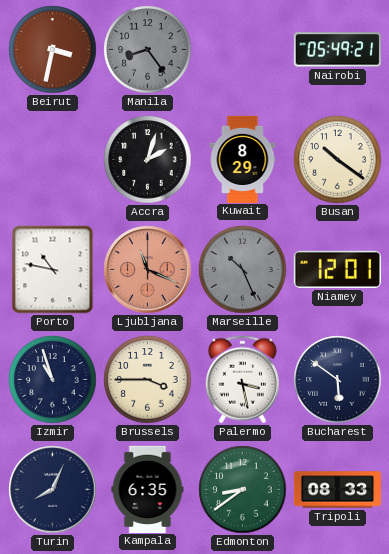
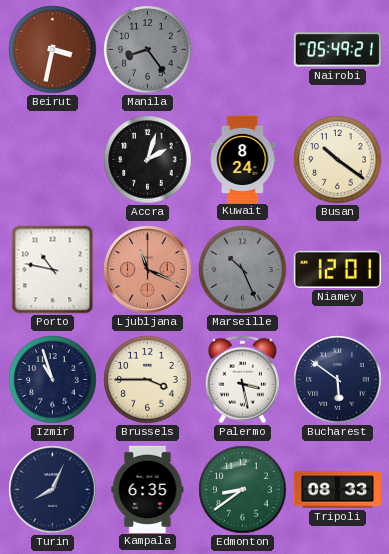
Kuwait: 8:29 -> 8:24
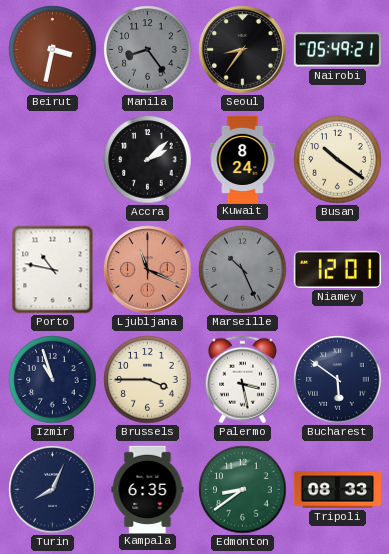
Seoul: none -> 8:36
Accra: 2:03 -> 2:08
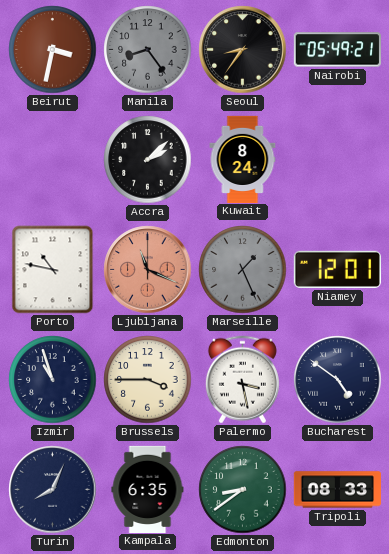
Busan: 10:21 -> none
Marseille: 10:26 -> 1:26
Bucharest: 5:51 -> 4:51
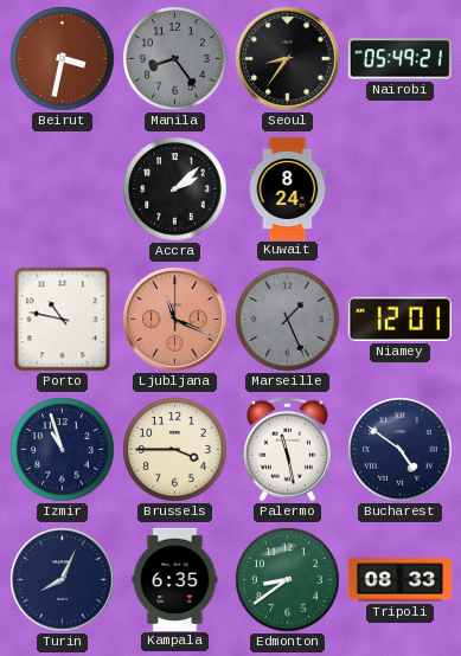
Palermo: 3:28 -> 11:28
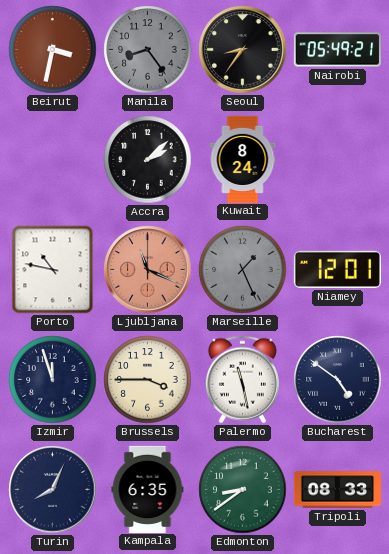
Izmir: 10:57 -> 11:57
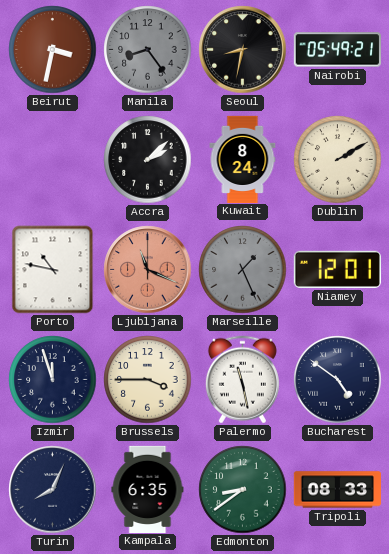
Seoul: 8:36 -> 8:32
Dublin: none -> 2:10
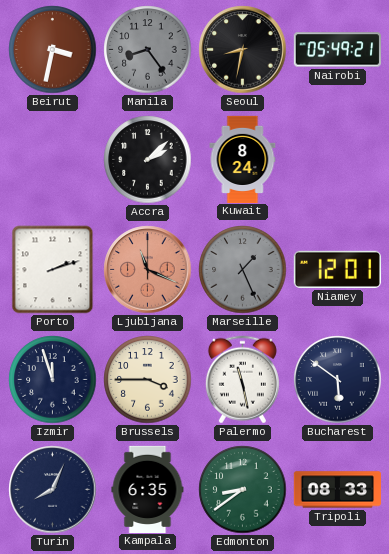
Dublin: 2:10 -> none
Porto: 10:47 -> 2:12
Bucharest: 4:51 -> 5:51
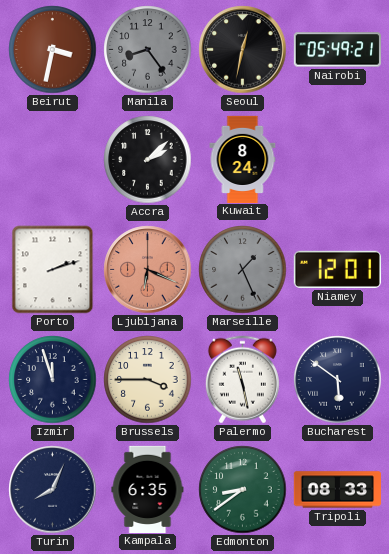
Seoul: 8:32 -> 12:32
Ljubljana: 11:19 -> 6:19
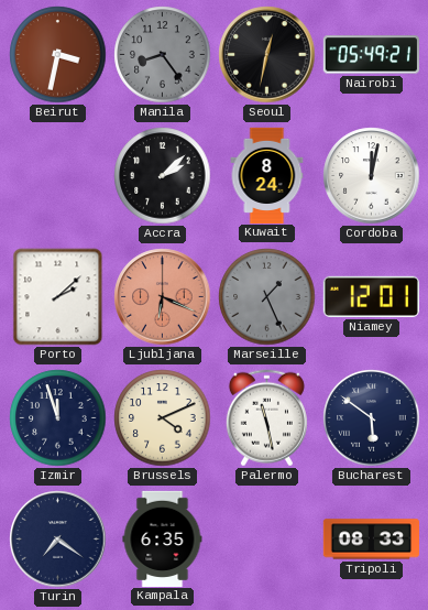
Cordoba: none -> 12:02
Porto: 2:12 -> 2:08
Brussels: 3:45 -> 4:11
Turin: 8:04 -> 7:21
Edmonton: 8:39 -> none
